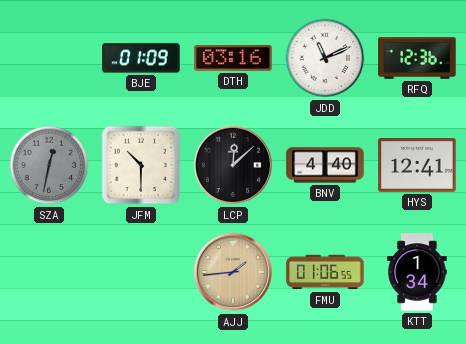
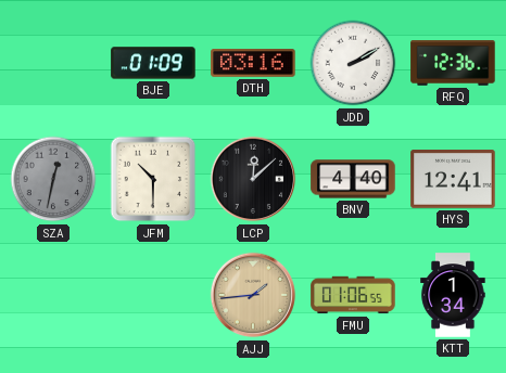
JDD: 11:11 -> 2:10
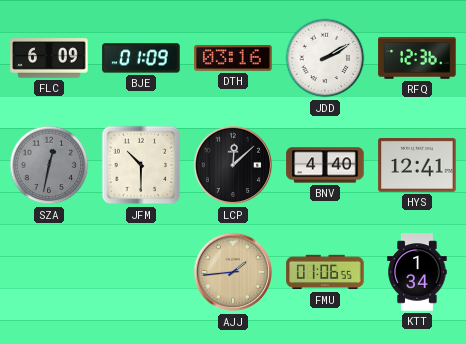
FLC: none -> 6:09
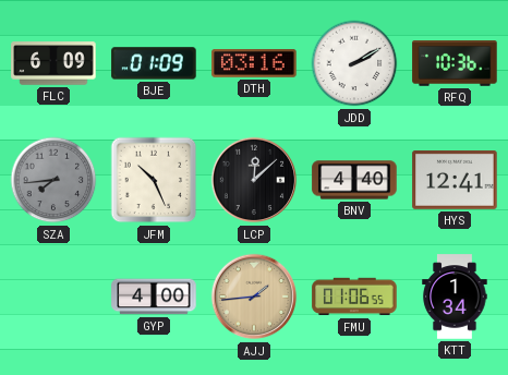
RFQ: 12:36 -> 10:36
SZA: 12:32 -> 7:44
JFM: 10:30 -> 10:26
GYP: none -> 4:00
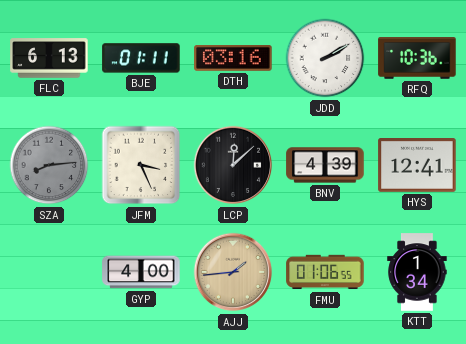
FLC: 6:09 -> 6:13
BJE: 01:09 -> 01:11
SZA: 7:44 -> 8:14
JFM: 10:26 -> 3:26
BNV: 4:40 -> 4:39
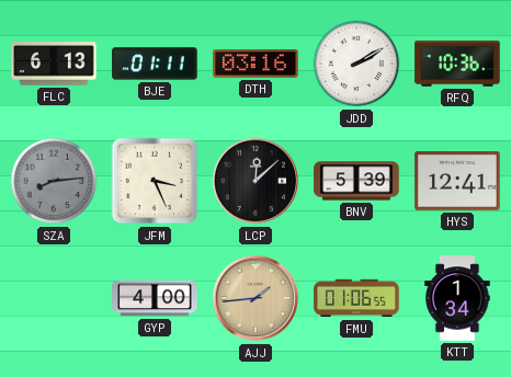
BNV: 4:39 -> 5:39
